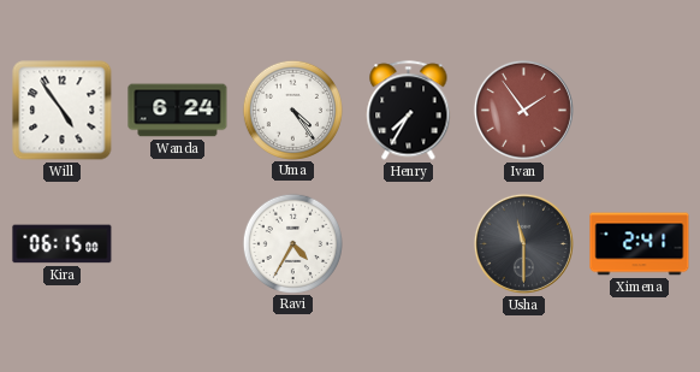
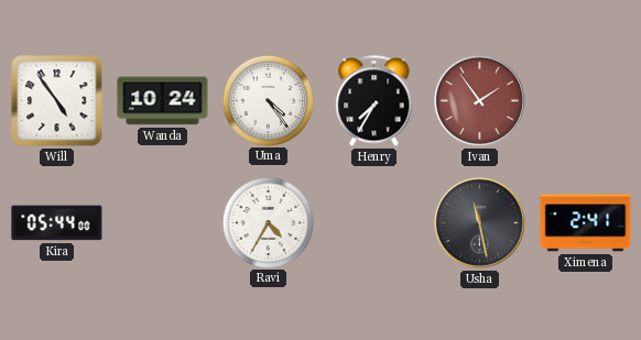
Wanda: 6:24 -> 10:24
Kira: 06:15 -> 05:44
Usha: 11:30 -> 11:28
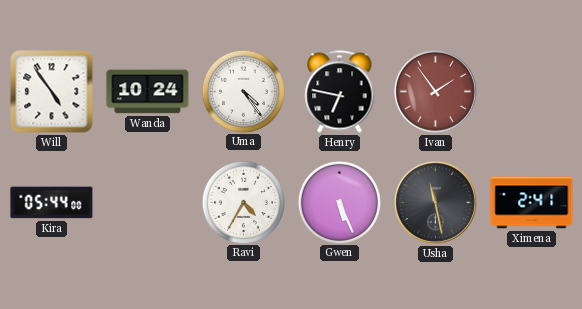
Henry: 7:35 -> 6:47
Gwen: none -> 5:26
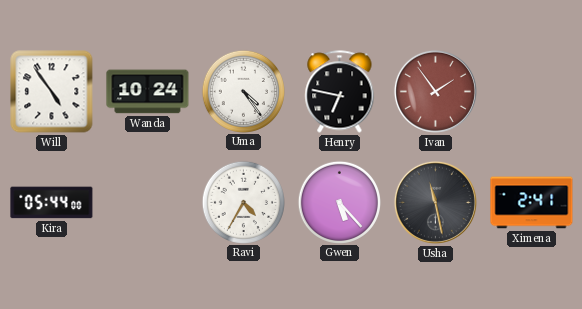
Gwen: 5:26 -> 5:23
